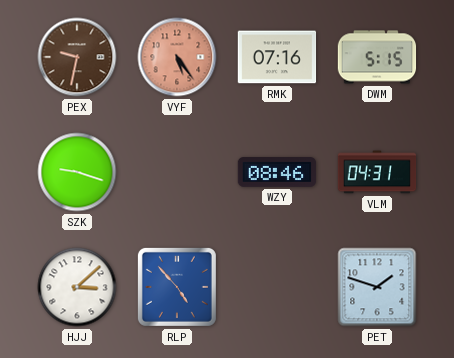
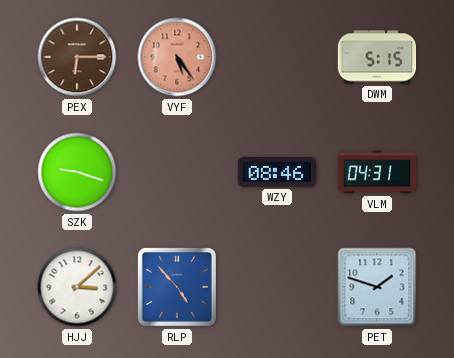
PEX: 9:32 -> 6:15
RMK: 07:16 -> none
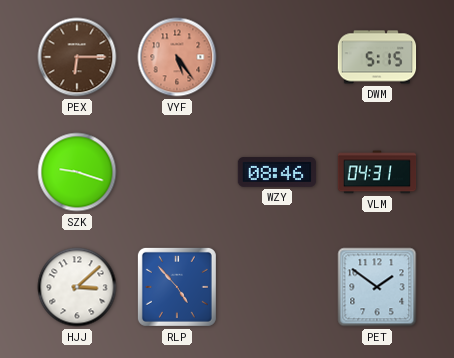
PET: 1:48 -> 1:51
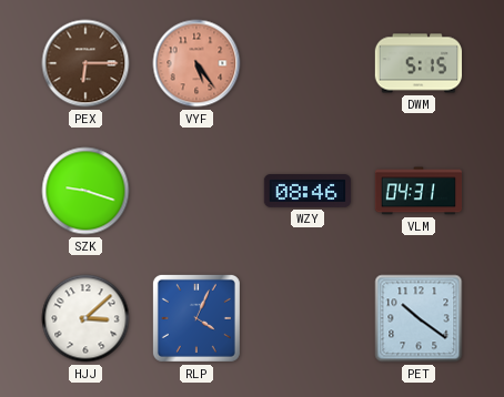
RLP: 4:53 -> 4:04
PET: 1:51 -> 10:21
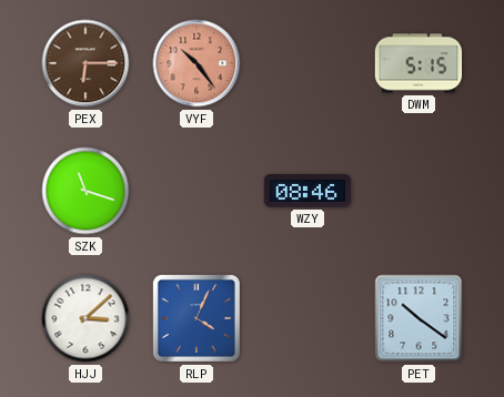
VYF: 5:24 -> 10:24
SZK: 9:18 -> 11:18
VLM: 04:31 -> none
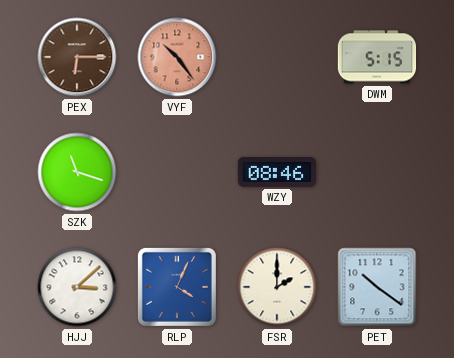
FSR: none -> 2:00
